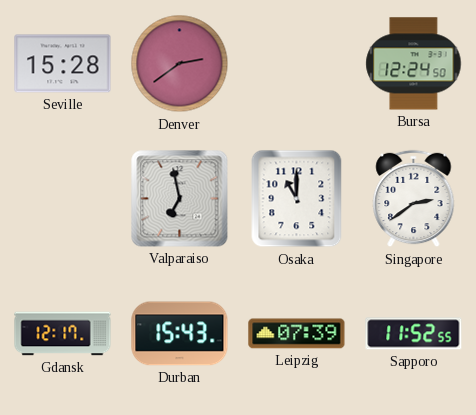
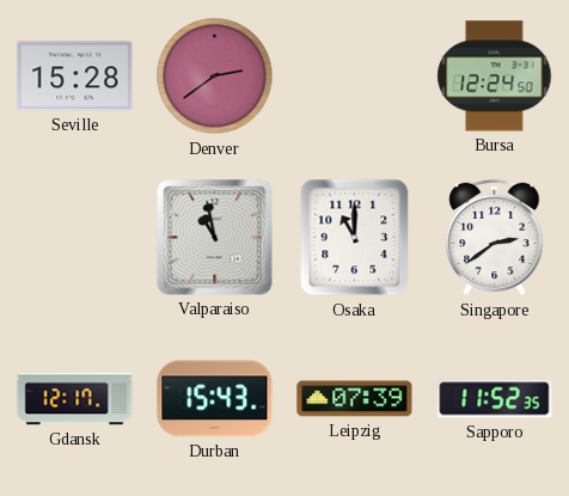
Valparaiso: 6:58 -> 10:58
Sapporo: 11:52:55 -> 11:52:35
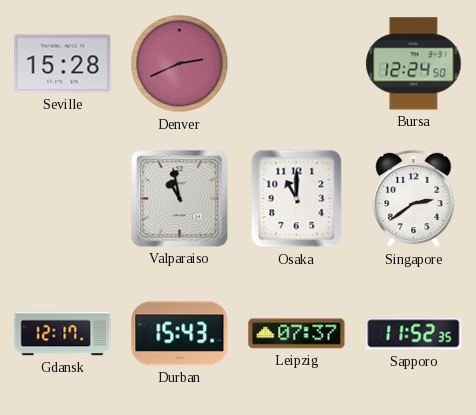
Denver: 2:39 -> 2:41
Leipzig: 07:39 -> 07:37
